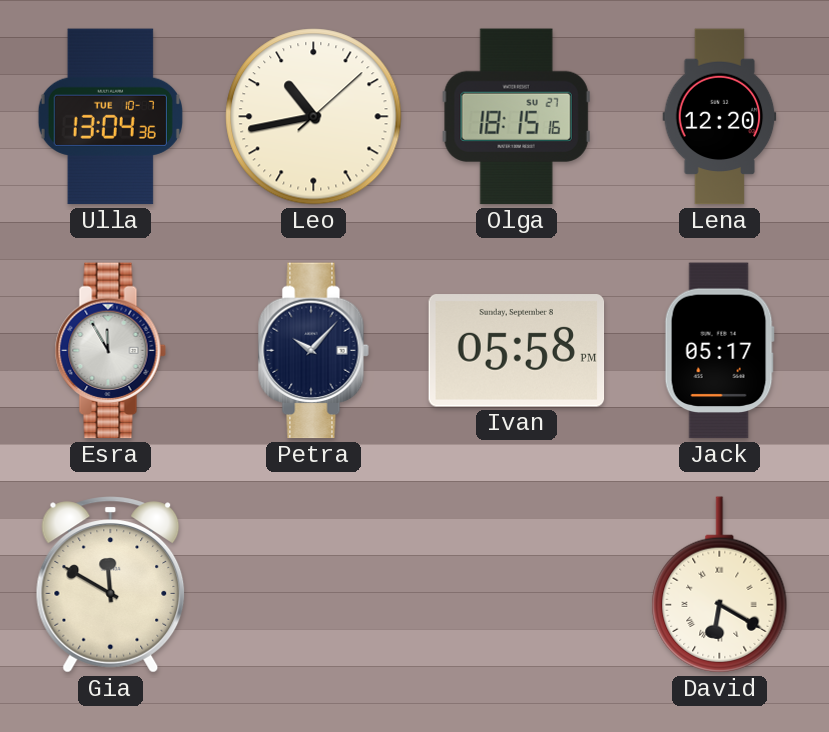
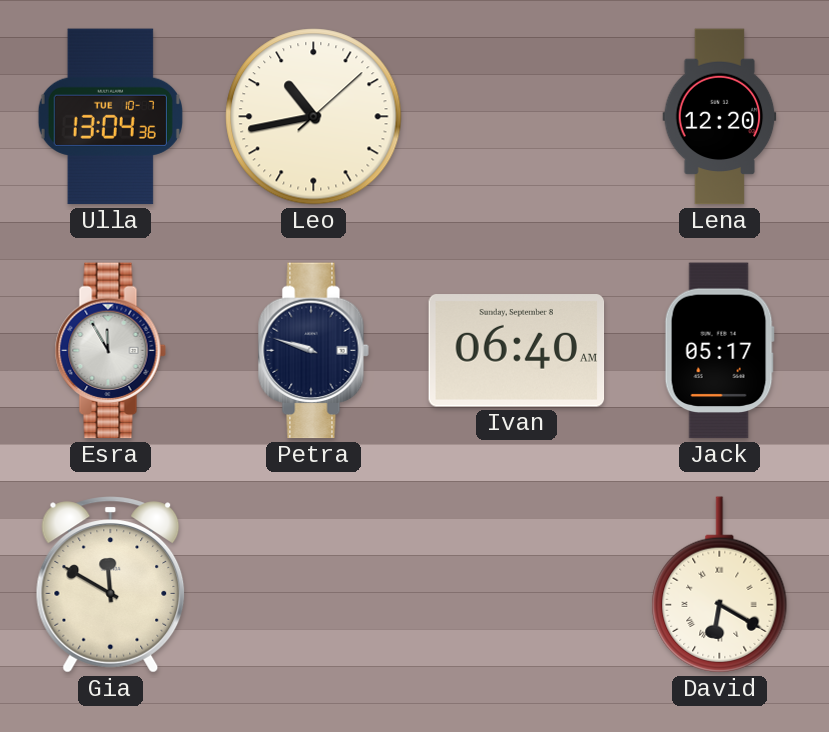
Olga: 18:15 -> none
Petra: 10:07 -> 9:48
Ivan: 05:58 -> 06:40
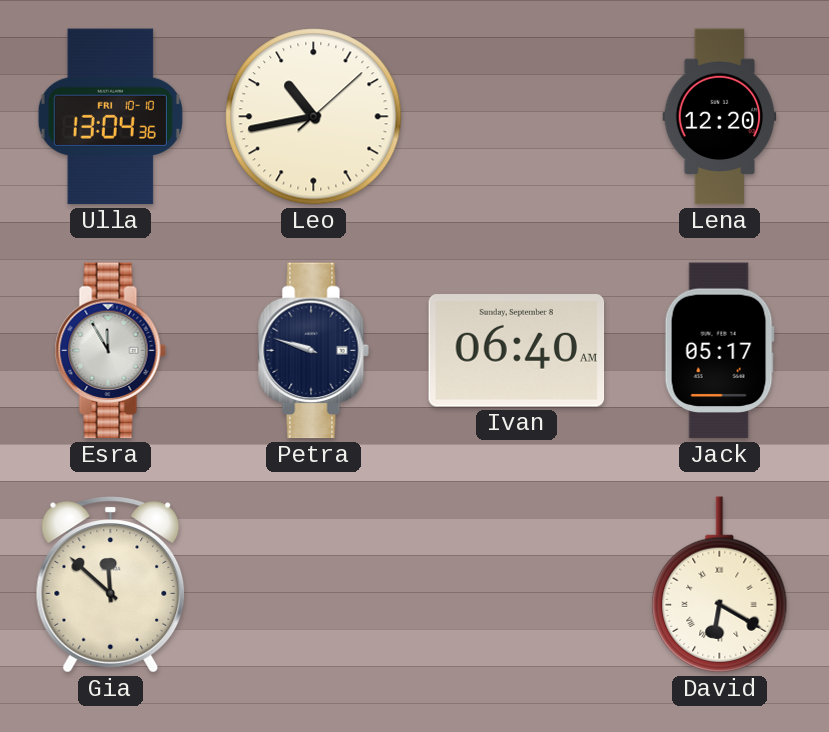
Ulla date: TUE 10-7 -> FRI 10-10
Gia: 11:50 -> 11:52
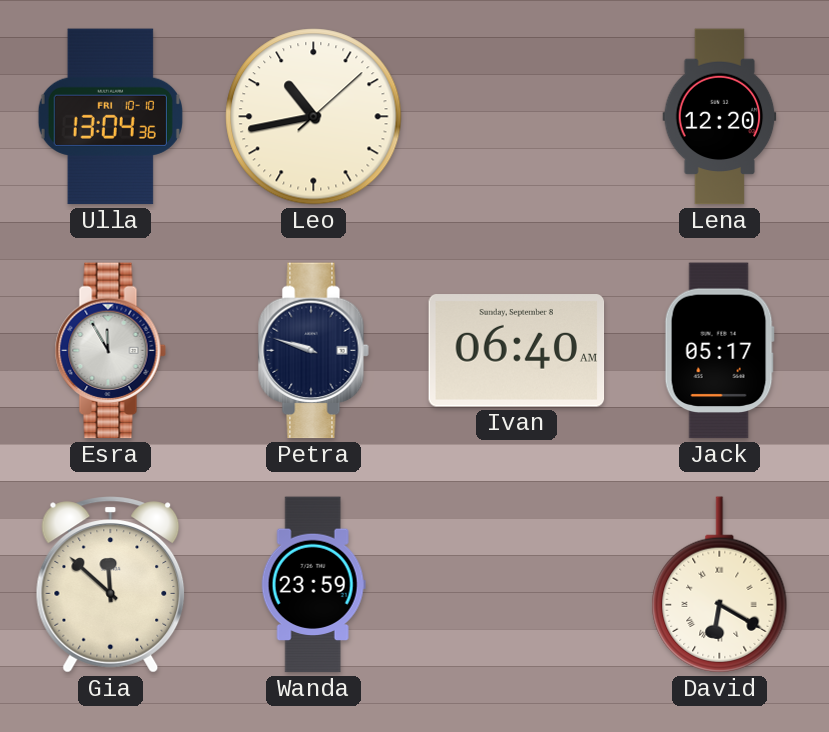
Wanda: none -> 23:59
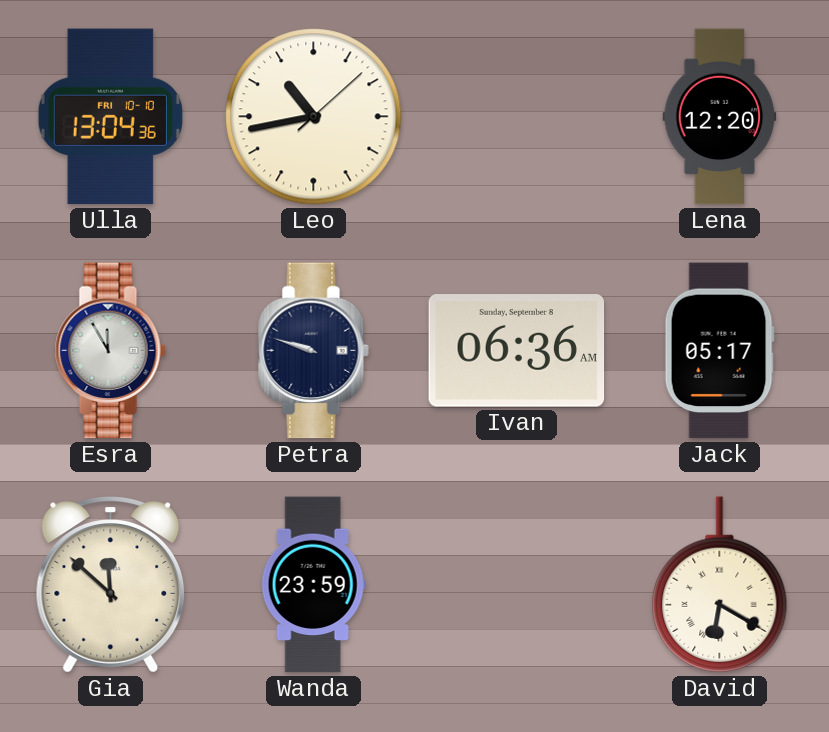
Ivan: 06:40 -> 06:36
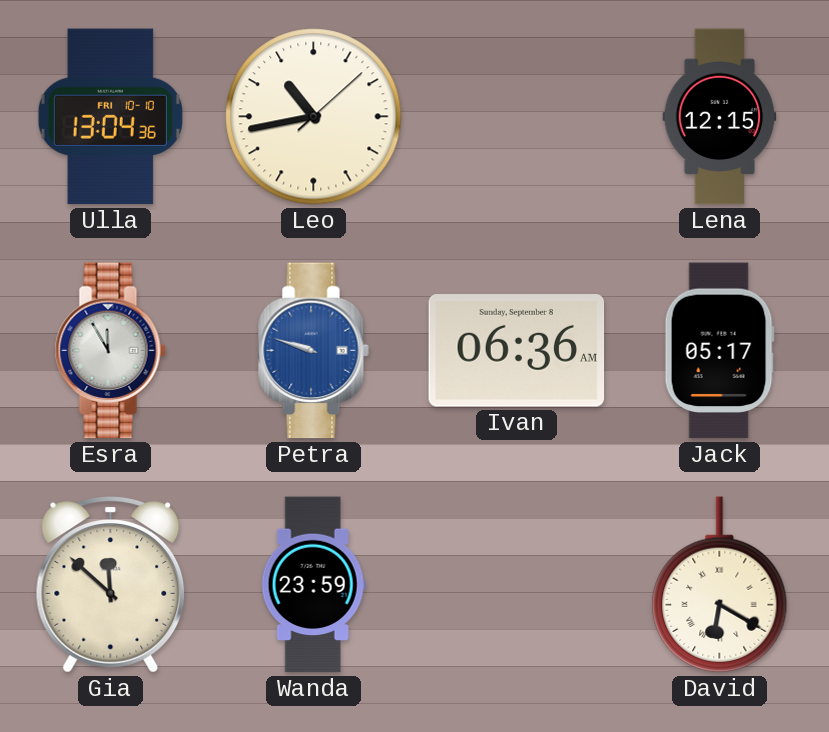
Lena: 12:20 -> 12:15
Petra dial: navy -> blue
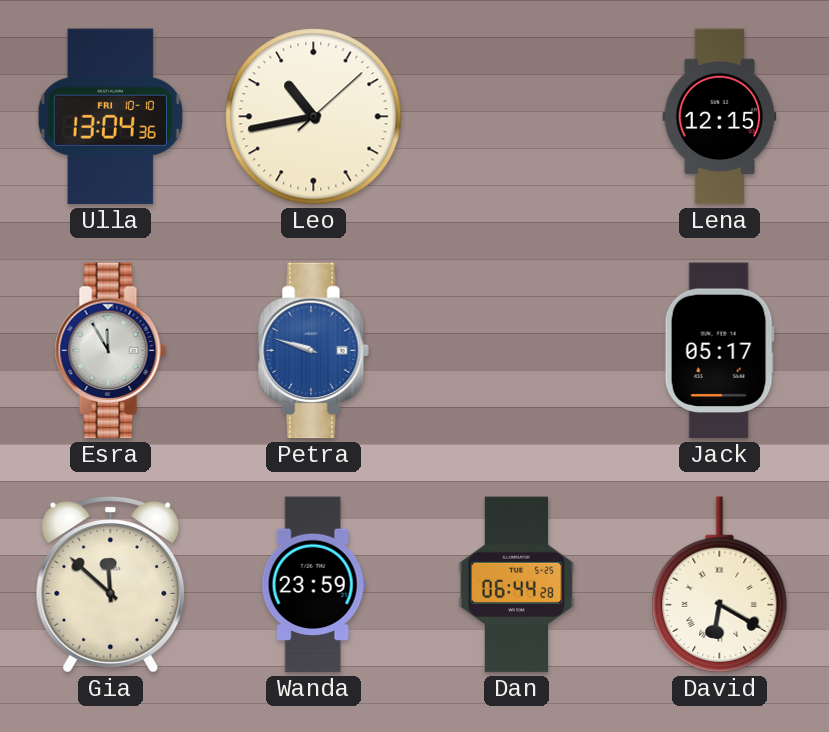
Ivan: 06:36 -> none
Dan: none -> 06:44
